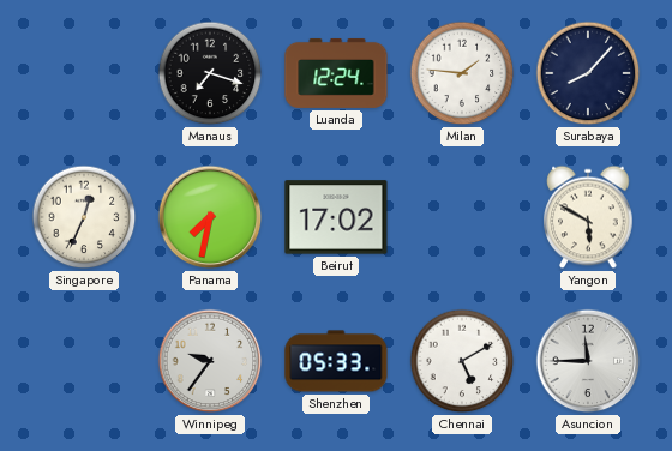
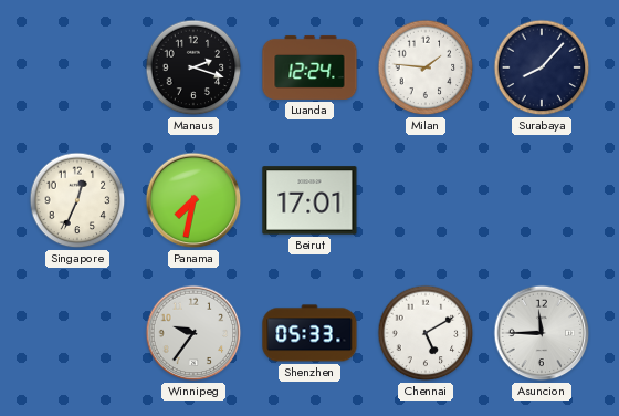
Manaus: 7:18 -> 2:18
Beirut: 17:02 -> 17:01
Yangon: 5:50 -> none
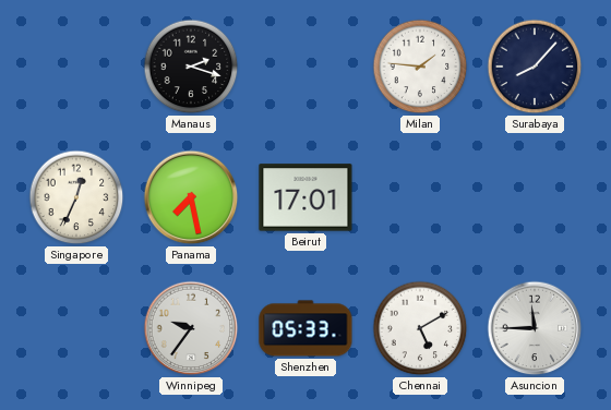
Luanda: 12:24 -> none
Panama: 7:32 -> 7:28
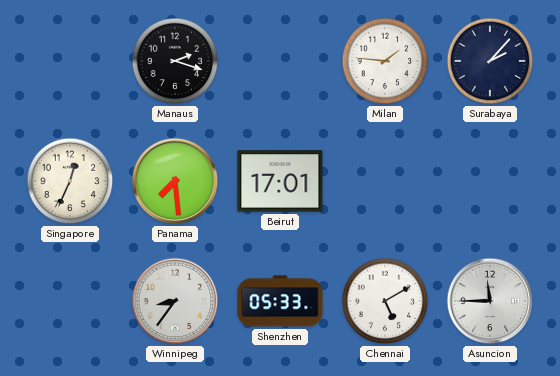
Surabaya: 8:07 -> 2:07
Panama: 7:28 -> 7:29
Winnipeg: 9:36 -> 8:36
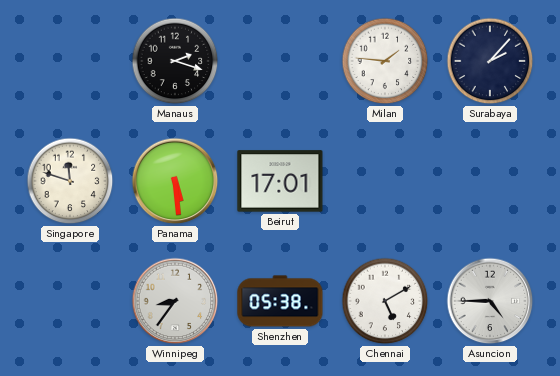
Singapore: 12:34 -> 11:48
Panama: 7:29 -> 5:29
Shenzhen: 05:33 -> 05:38
Asuncion: 11:45 -> 4:45
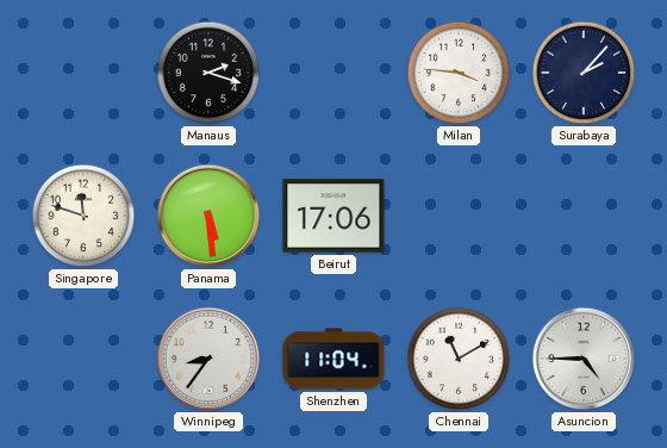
Milan: 1:46 -> 3:46
Beirut: 17:01 -> 17:06
Shenzhen: 05:38 -> 11:04
Chennai: 5:10 -> 11:10
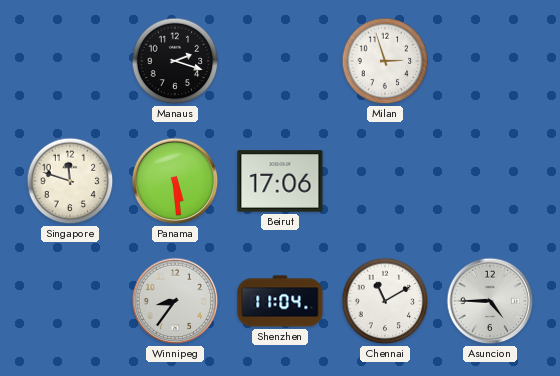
Milan: 3:46 -> 2:57
Surabaya: 2:07 -> none
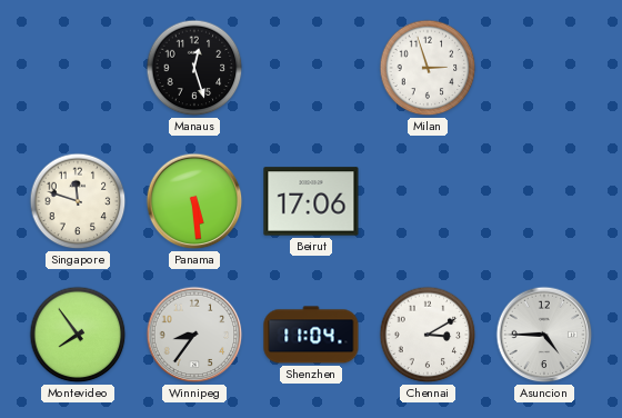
Manaus: 2:18 -> 12:27
Montevideo: none -> 7:54
Chennai: 11:10 -> 3:10
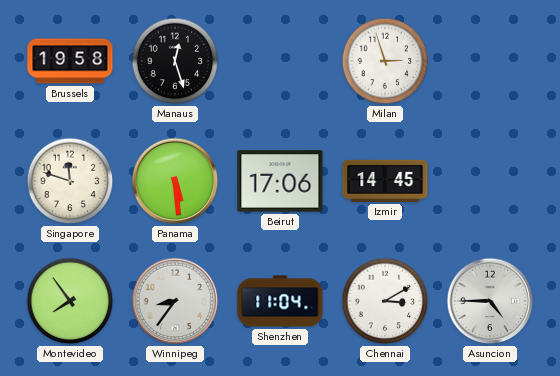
Brussels: none -> 19:58
Izmir: none -> 14:45
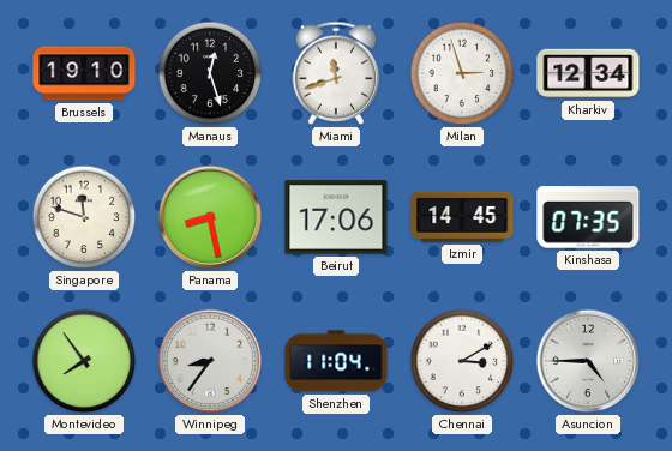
Brussels: 19:58 -> 19:10
Miami: none -> 11:42
Kharkiv: none -> 12:34
Panama: 5:29 -> 8:28
Kinshasa: none -> 07:35
